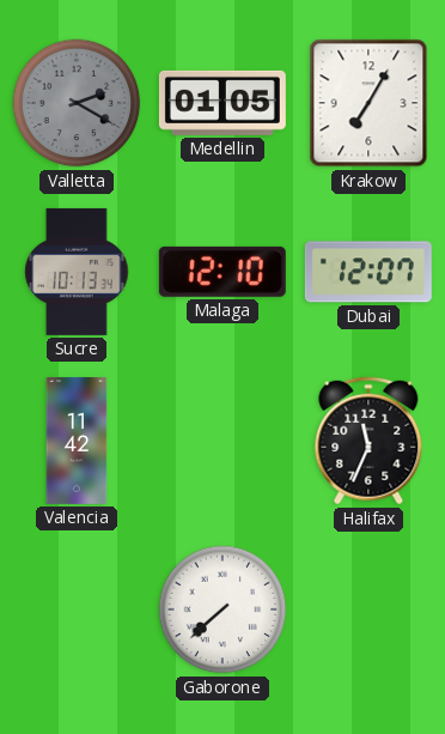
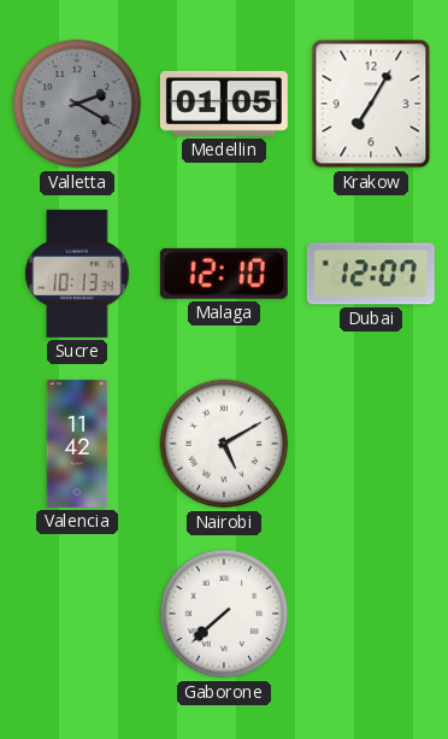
Nairobi: none -> 5:10
Halifax: 11:34 -> none
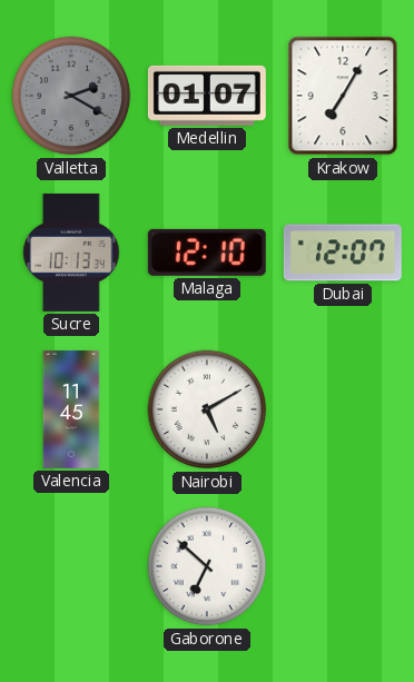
Medellin: 01:05 -> 01:07
Valencia: 11:42 -> 11:45
Gaborone: 7:38 -> 6:52
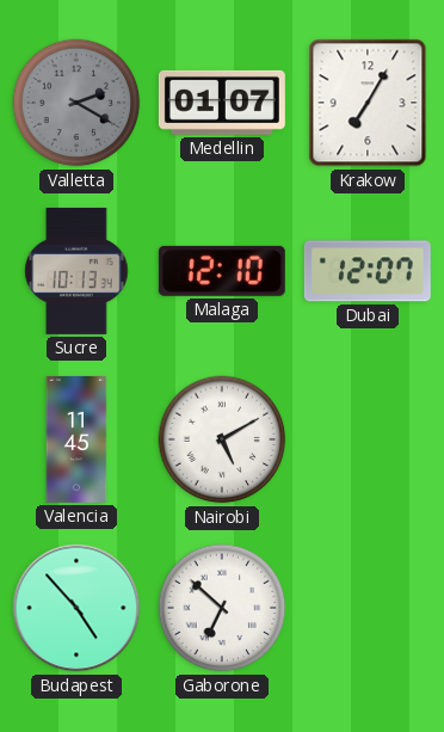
Budapest: none -> 4:53
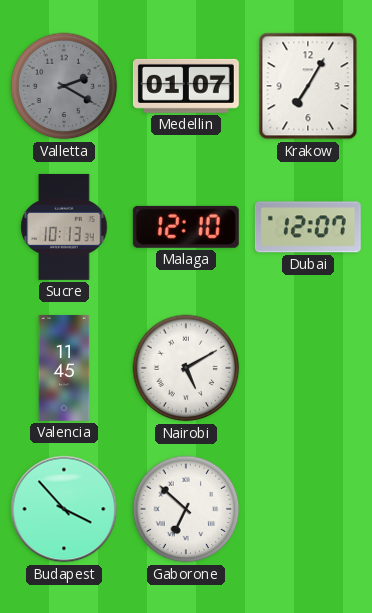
Budapest: 4:53 -> 3:53
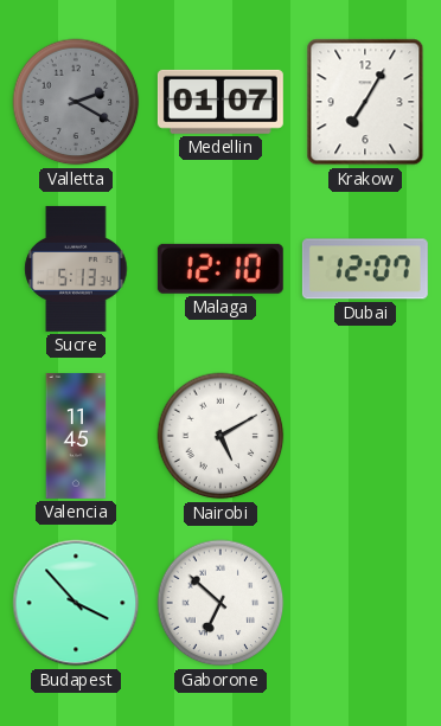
Sucre: 10:13 -> 5:13
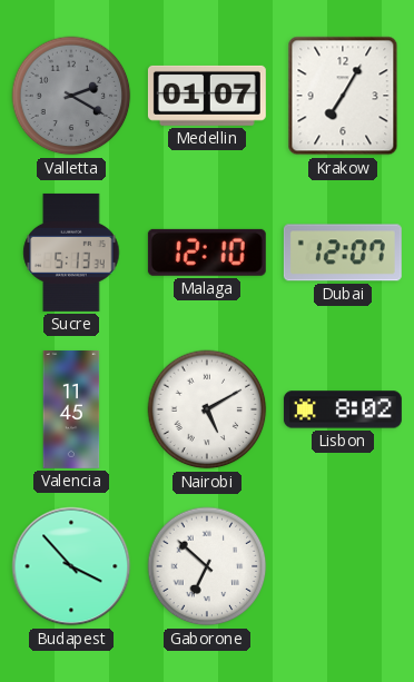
Lisbon: none -> 8:02
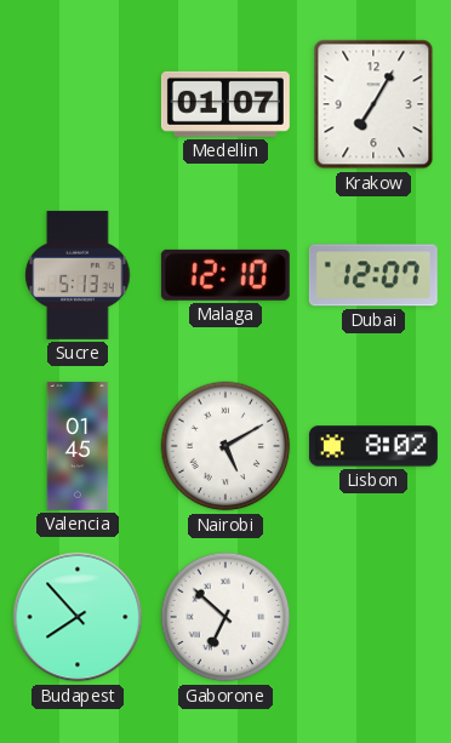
Valletta: 2:20 -> none
Valencia: 11:45 -> 01:45
Budapest: 3:53 -> 7:53
